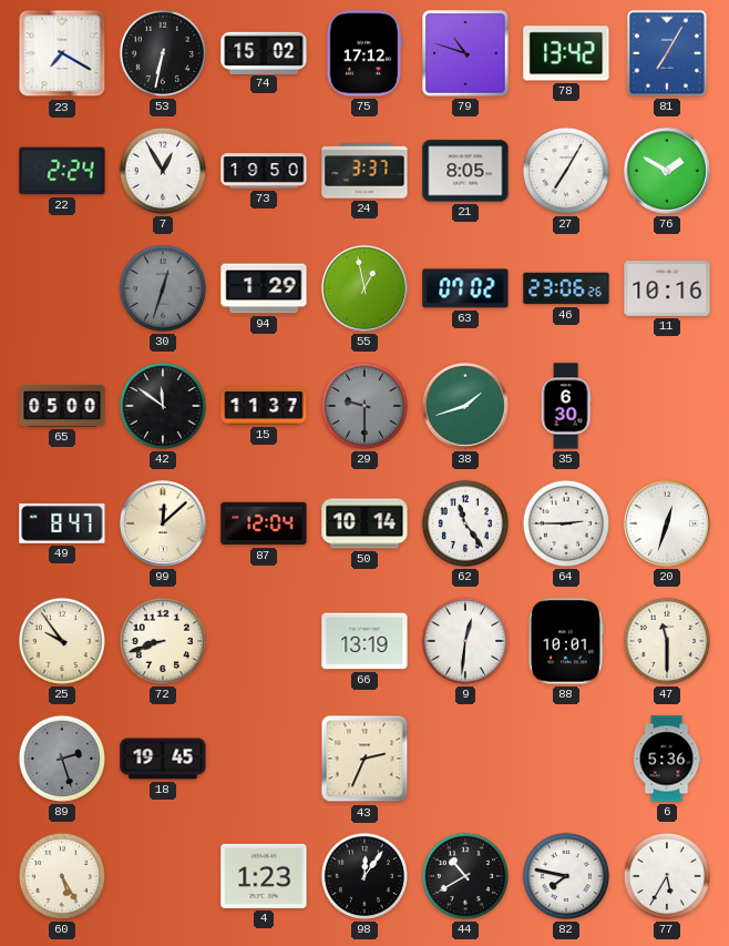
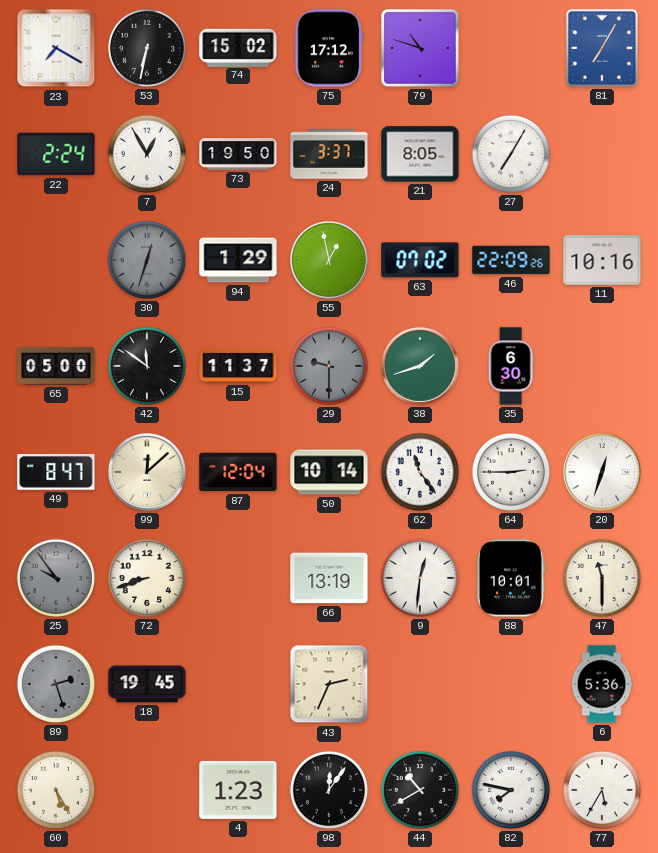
78: 13:42 -> none
76: 1:50 -> none
46: 23:06 -> 22:09
25 dial: cream -> grey
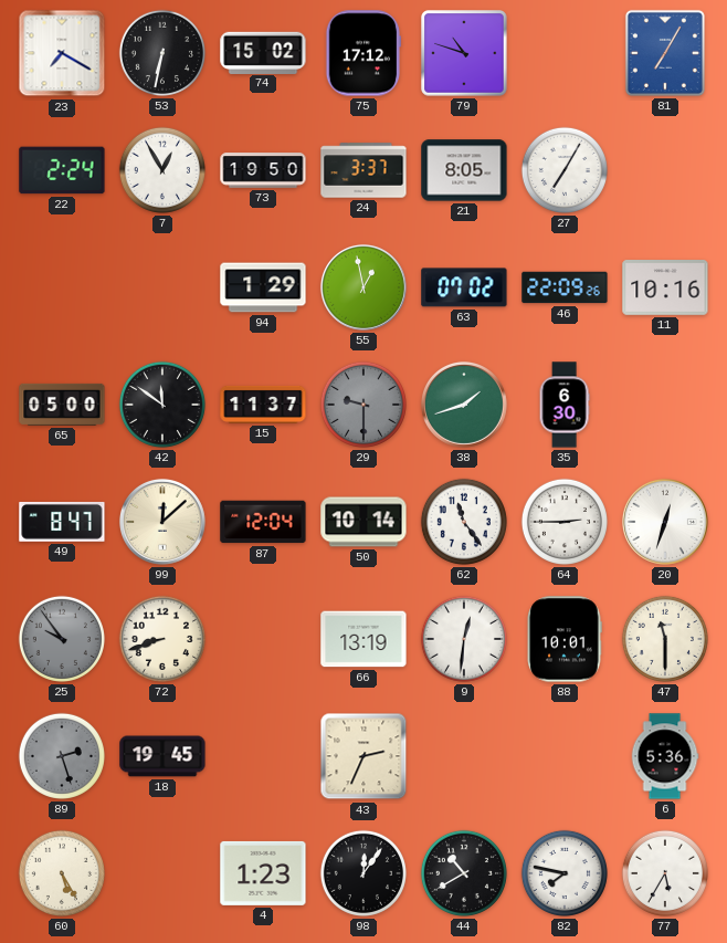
30: 12:33 -> none
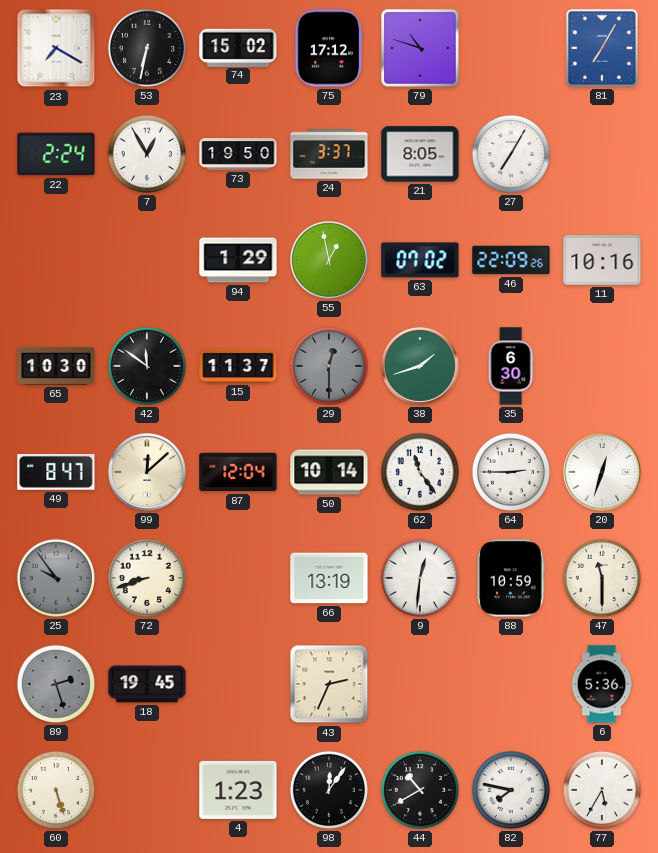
65: 05:00 -> 10:30
29: 9:30 -> 12:30
88: 10:01 -> 10:59
60: 5:25 -> 5:27
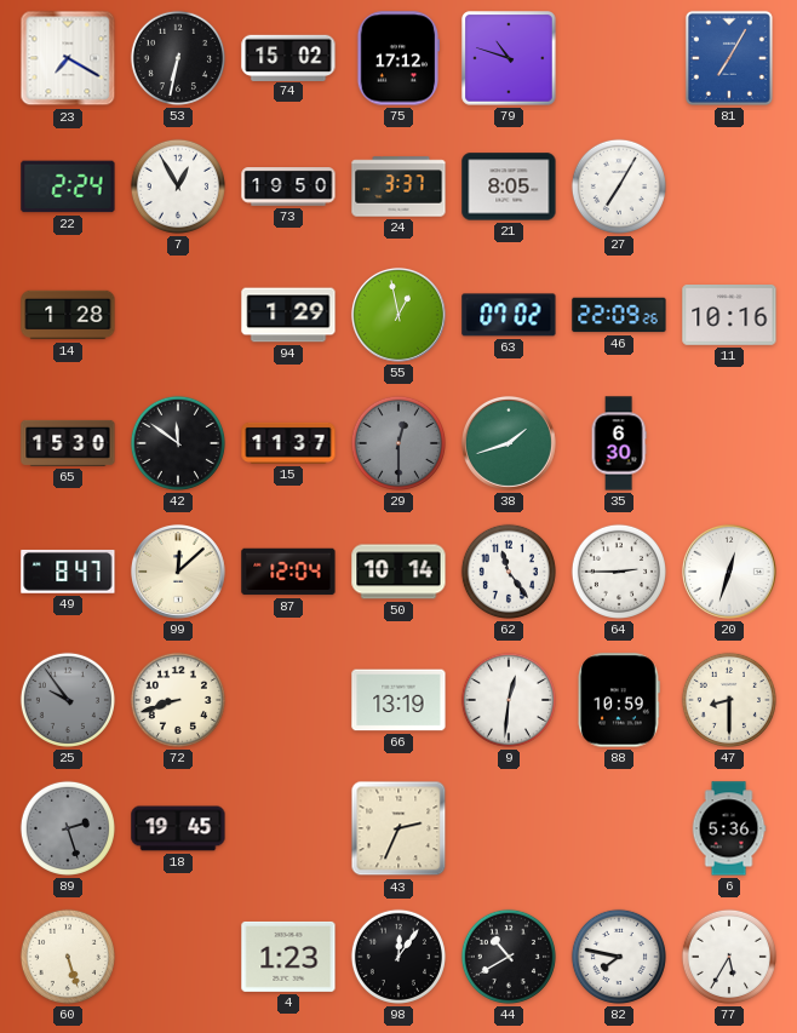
14: none -> 1:28
65: 10:30 -> 15:30
47: 11:30 -> 8:30
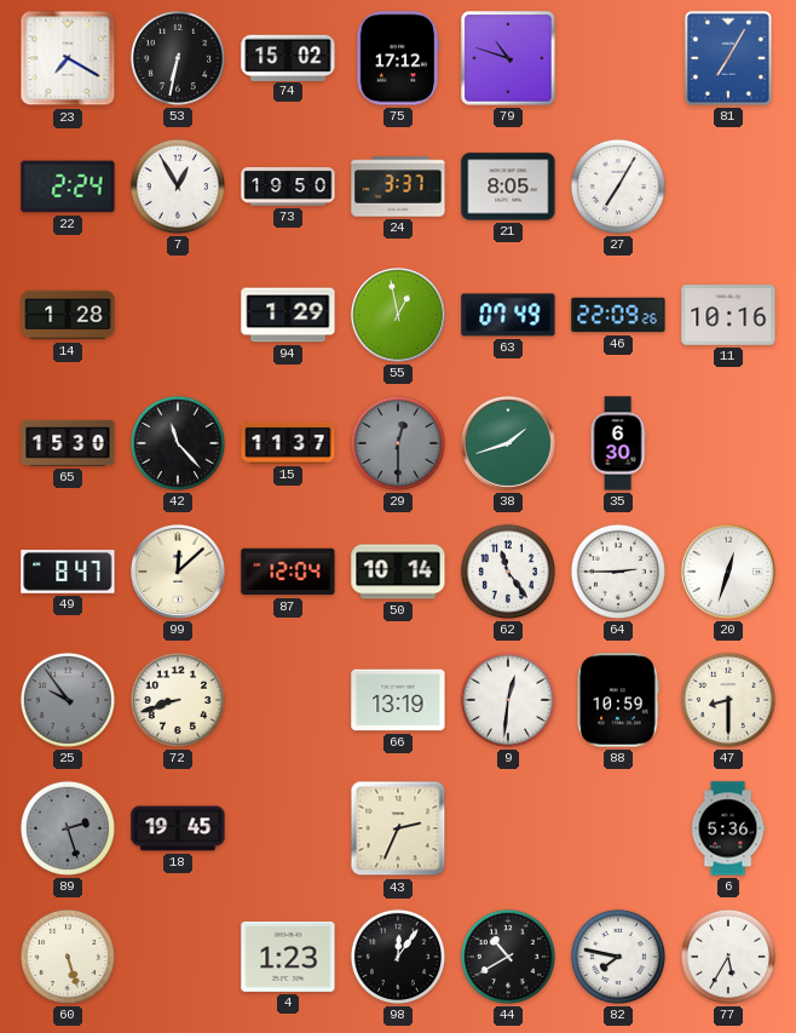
63: 07:02 -> 07:49
42: 11:51 -> 11:23
